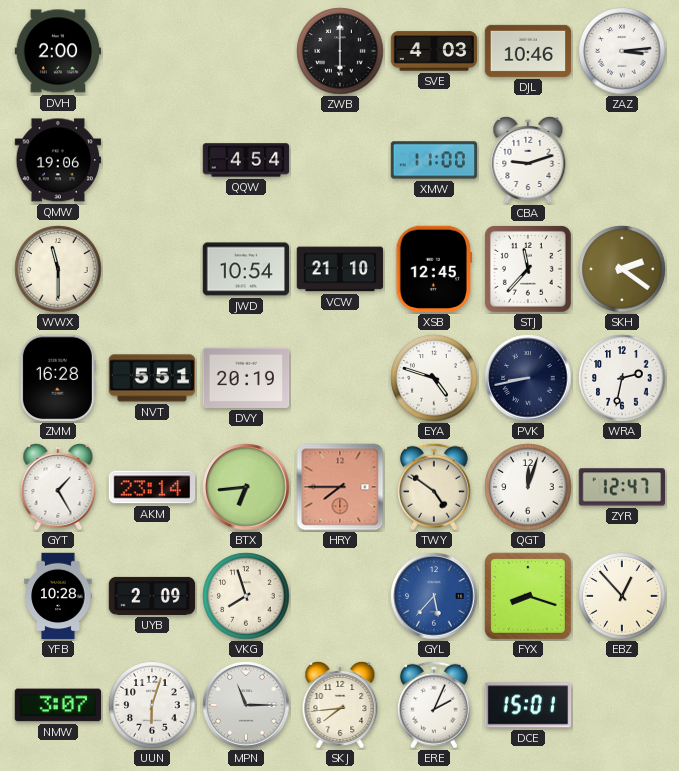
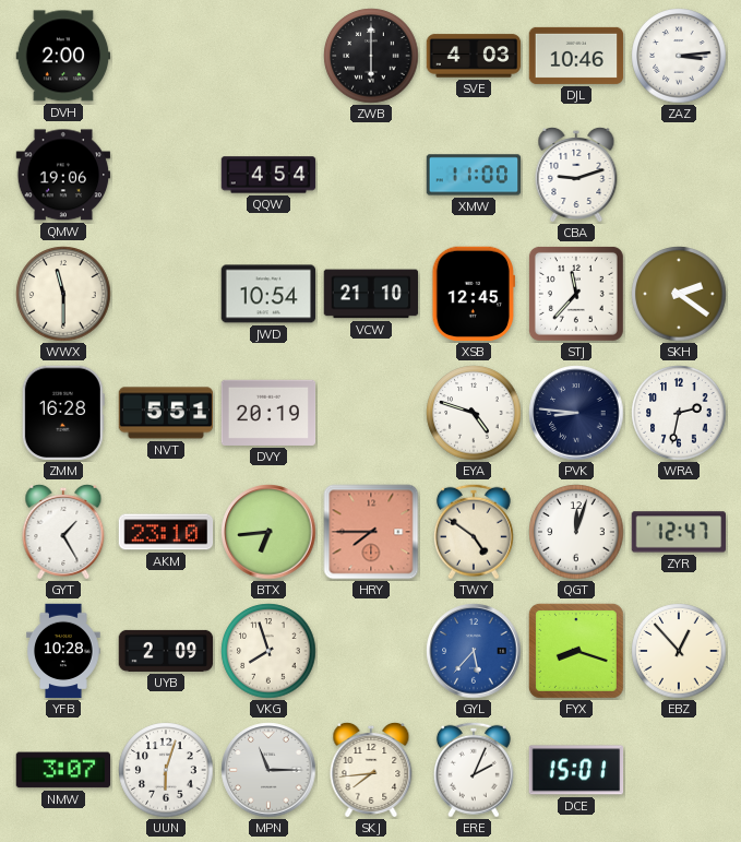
PVK: 8:43 -> 8:46
AKM: 23:14 -> 23:10
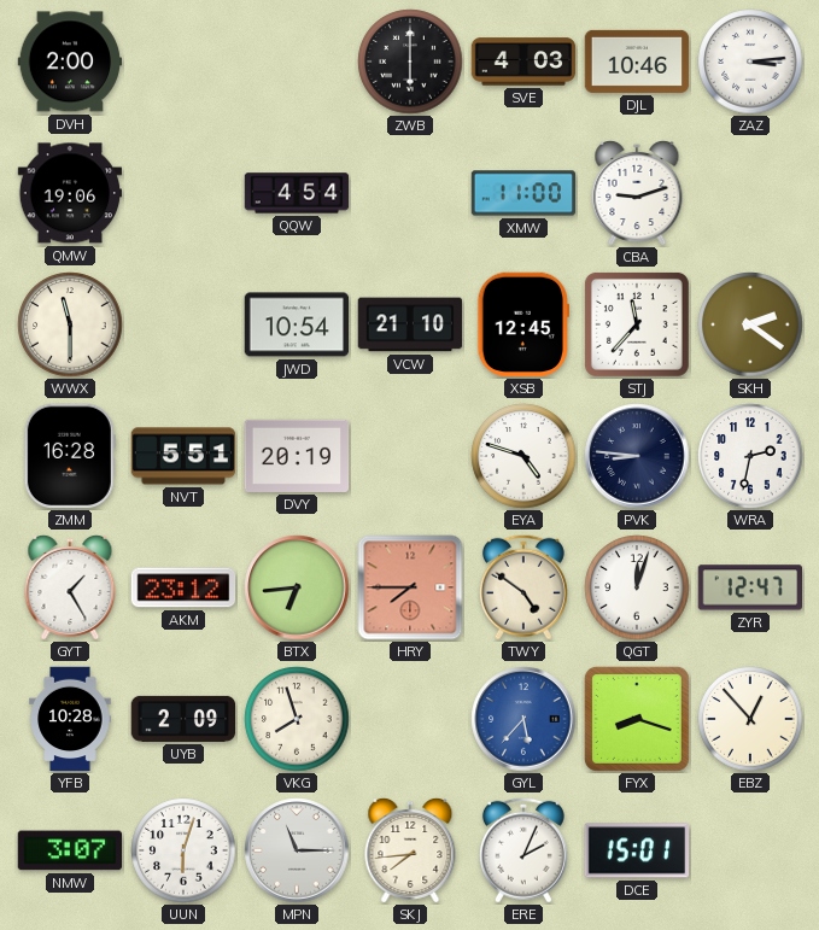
AKM: 23:10 -> 23:12
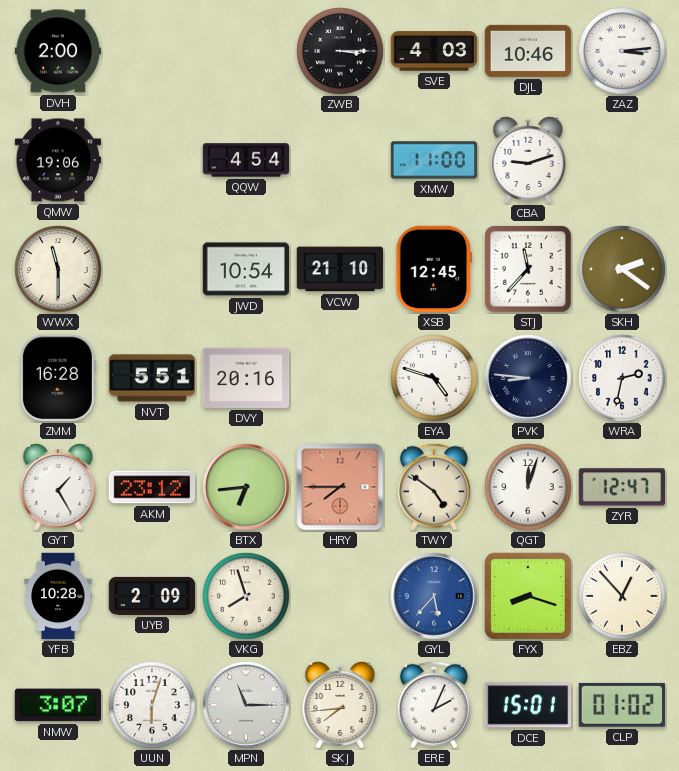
ZWB: 6:00 -> 3:15
DVY: 20:19 -> 20:16
CLP: none -> 01:02
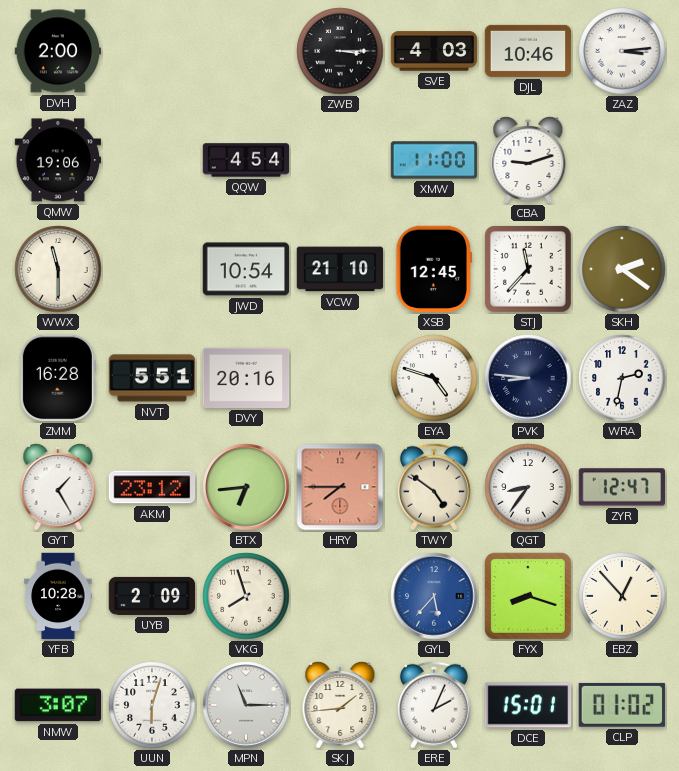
QGT: 12:03 -> 8:36
SKJ: 7:44 -> 1:44
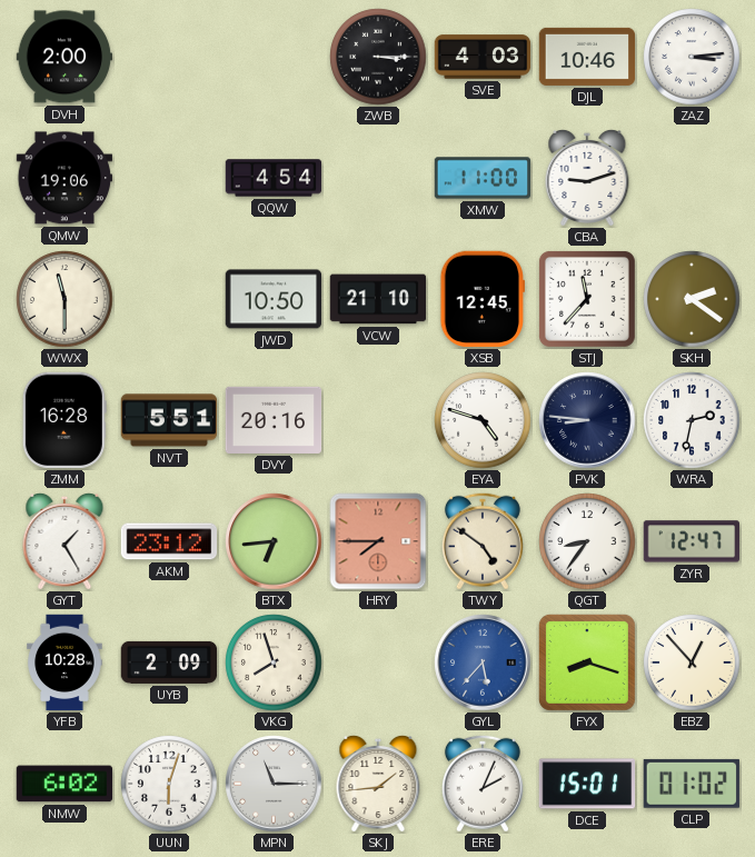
JWD: 10:54 -> 10:50
NMW: 3:07 -> 6:02
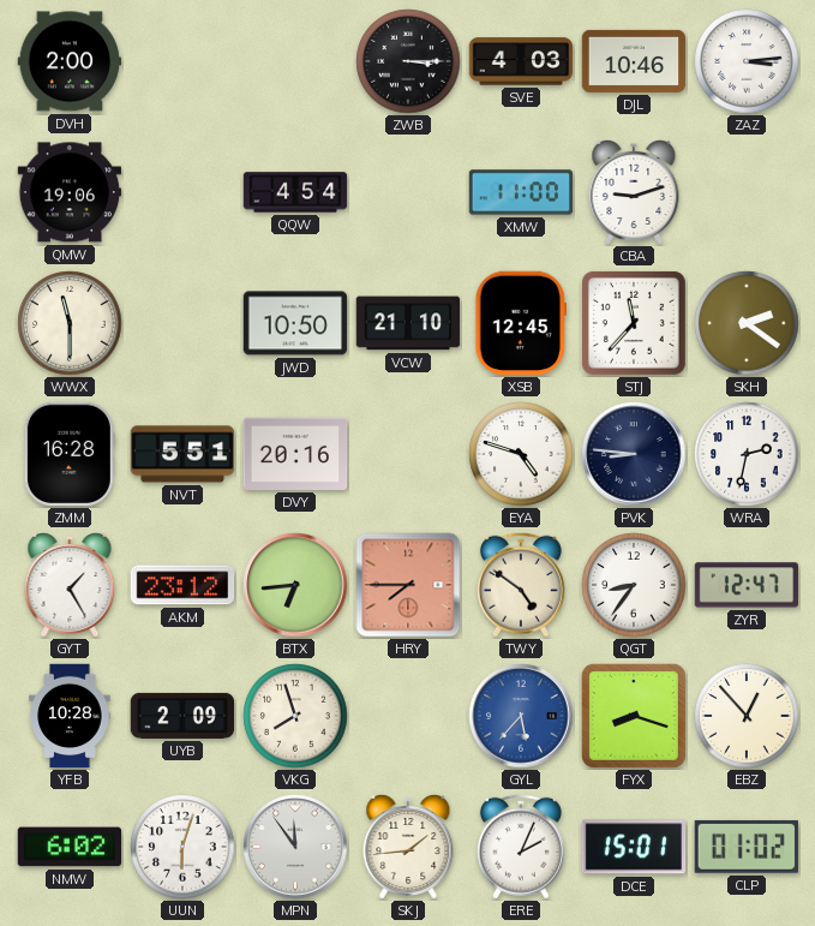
MPN: 11:15 -> 11:54
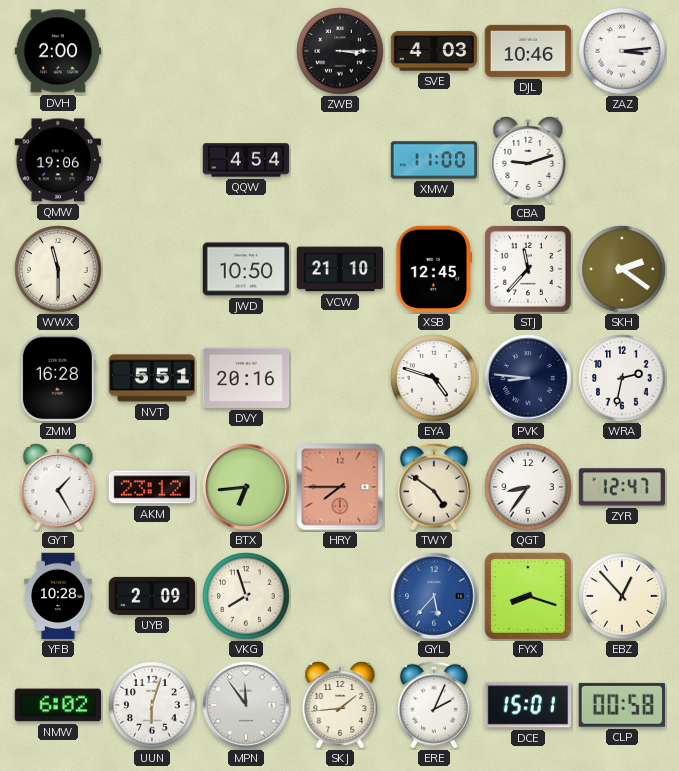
CLP: 01:02 -> 00:58
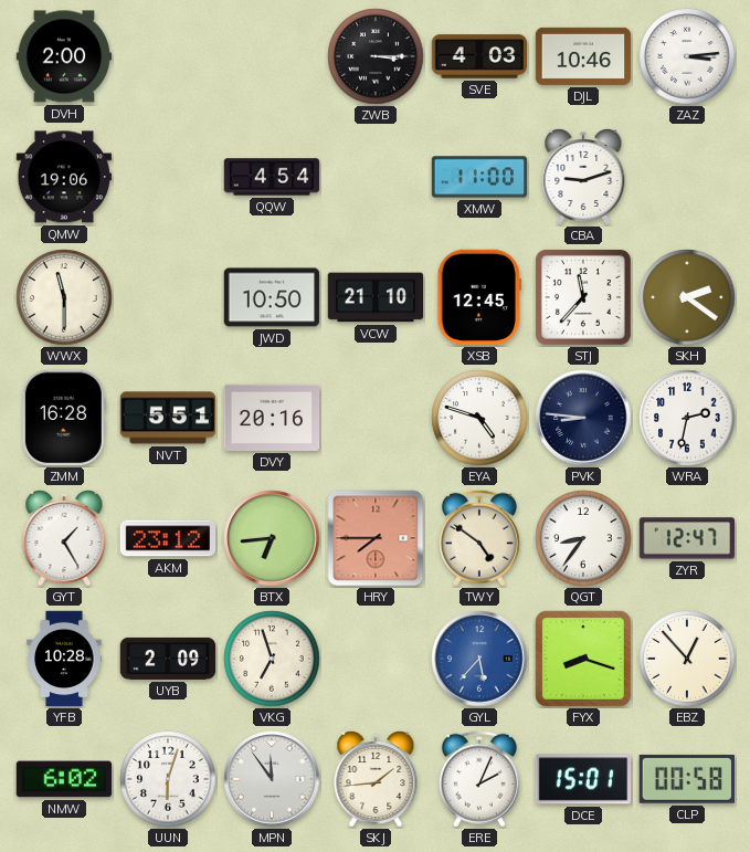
VKG: 7:57 -> 6:57
